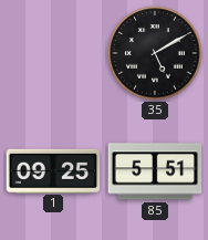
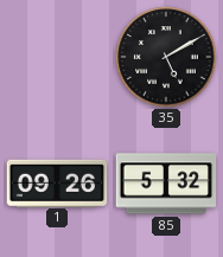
1: 09:25 -> 09:26
85: 5:51 -> 5:32
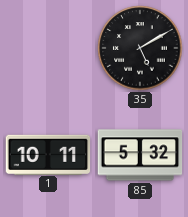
1: 09:26 -> 10:11
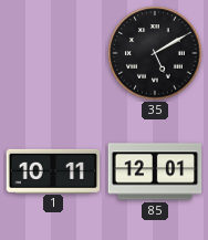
85: 5:32 -> 12:01
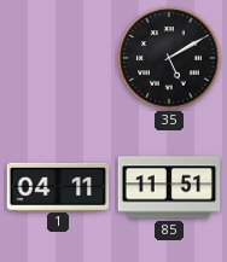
1: 10:11 -> 04:11
85: 12:01 -> 11:51
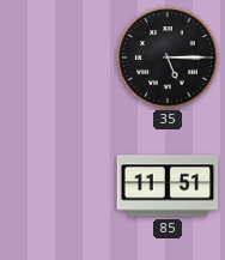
35: 5:10 -> 5:15
1: 04:11 -> none
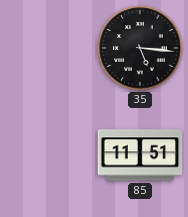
35: 5:15 -> 5:16
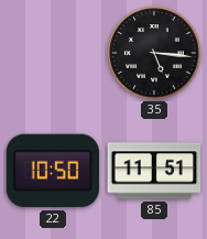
22: none -> 10:50
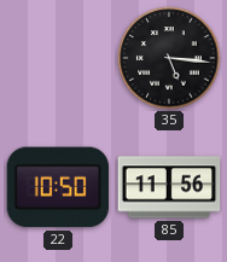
85: 11:51 -> 11:56
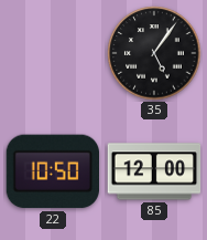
35: 5:16 -> 5:06
85: 11:56 -> 12:00
